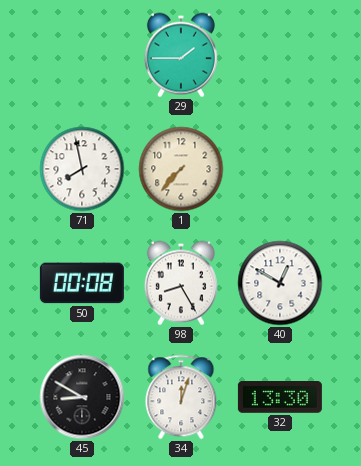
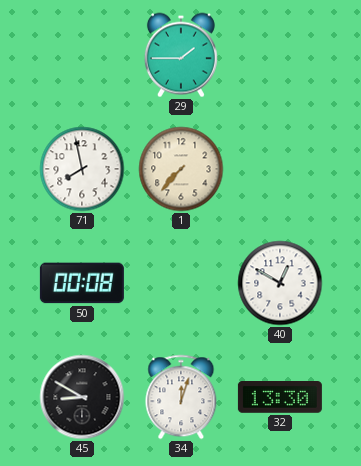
98: 8:25 -> none
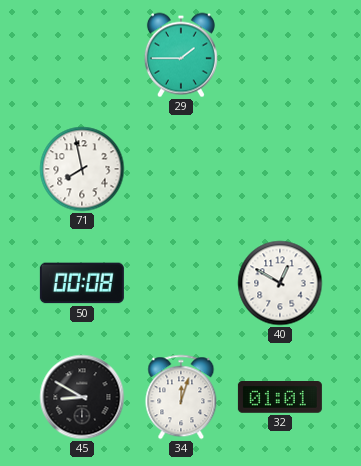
1: 7:37 -> none
32: 13:30 -> 01:01
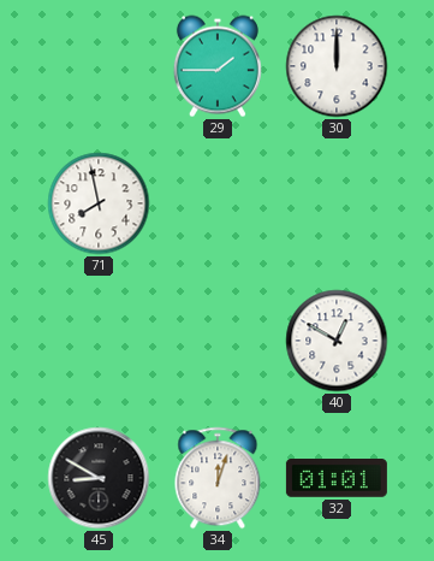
30: none -> 12:00
50: 00:08 -> none
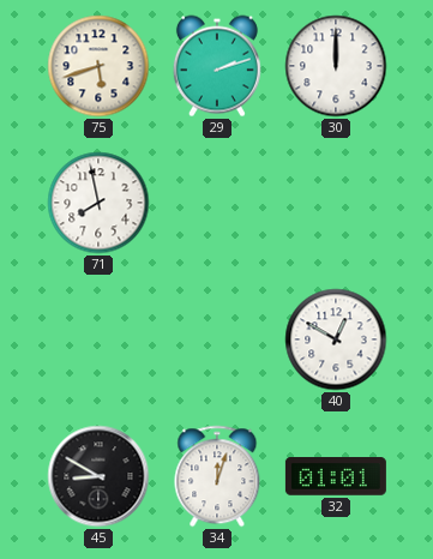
75: none -> 5:42
29: 1:45 -> 2:12
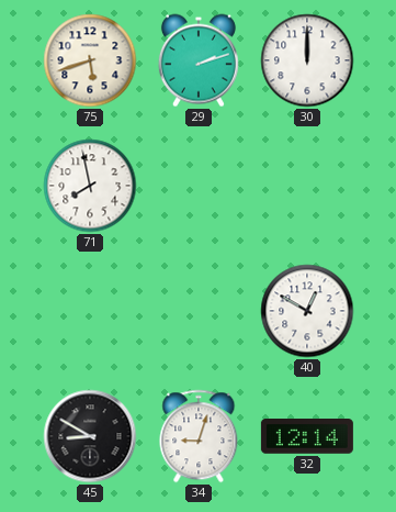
34: 12:03 -> 9:03
32: 01:01 -> 12:14
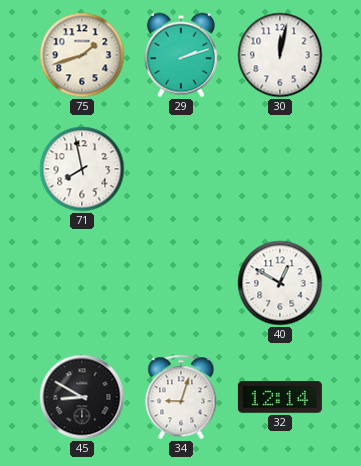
75: 5:42 -> 1:42
30: 12:00 -> 12:02
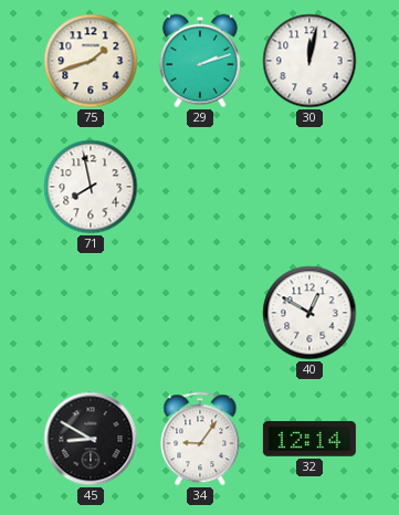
34: 9:03 -> 9:06
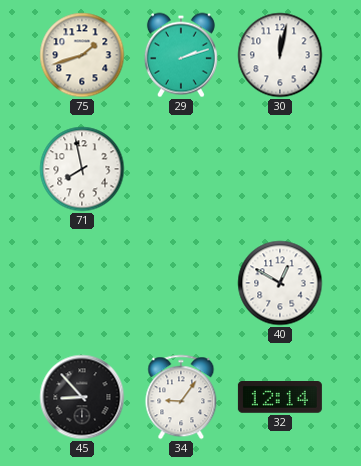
45: 8:50 -> 8:53
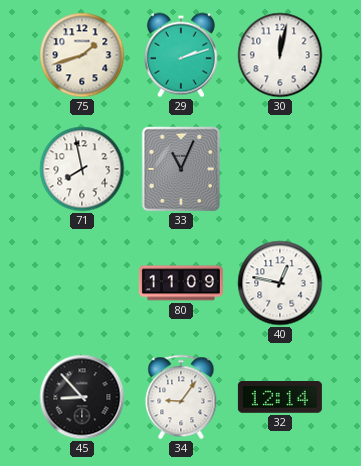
33: none -> 11:04
80: none -> 11:09
40: 12:50 -> 12:47
